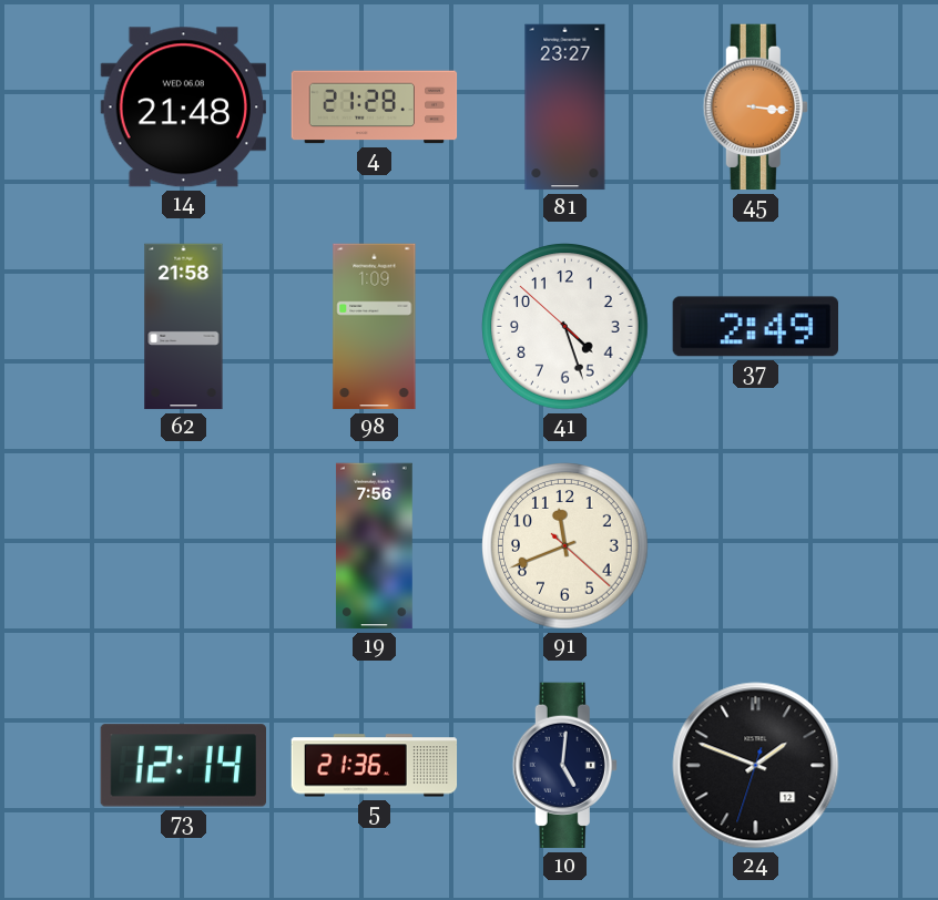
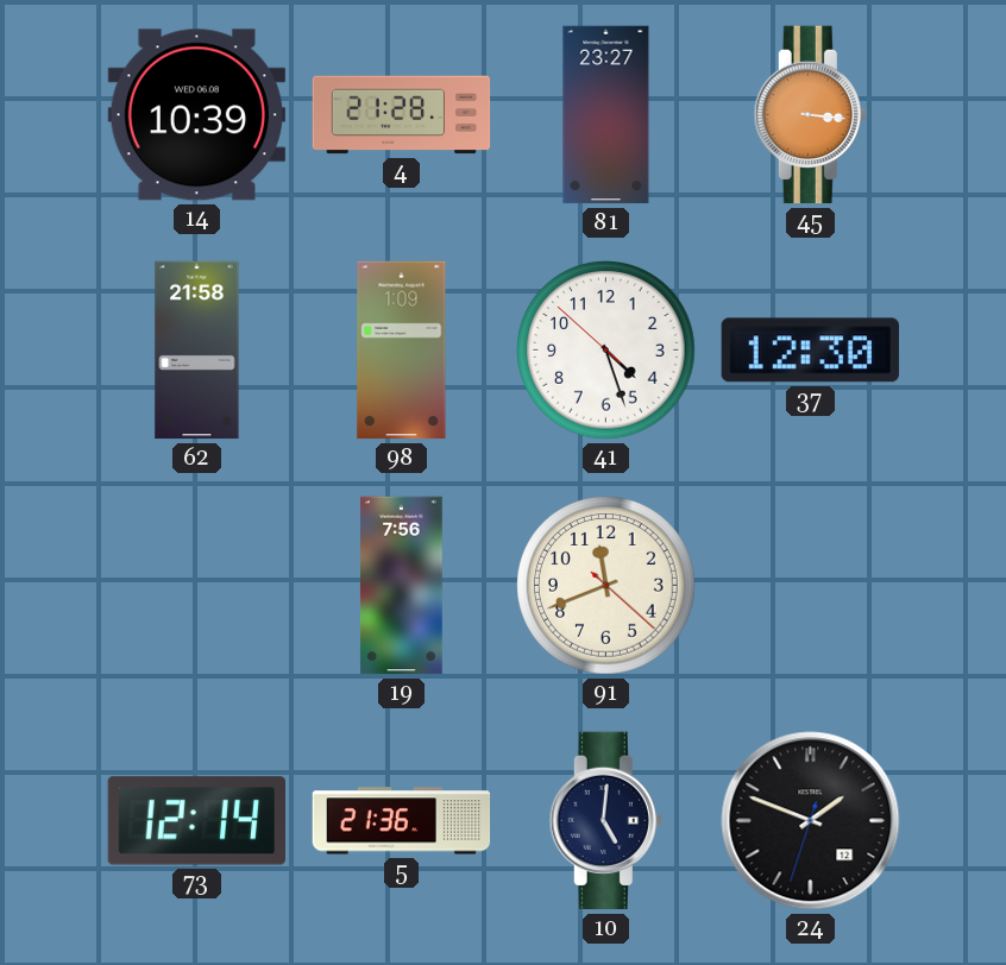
14: 21:48 -> 10:39
37: 2:49 -> 12:30
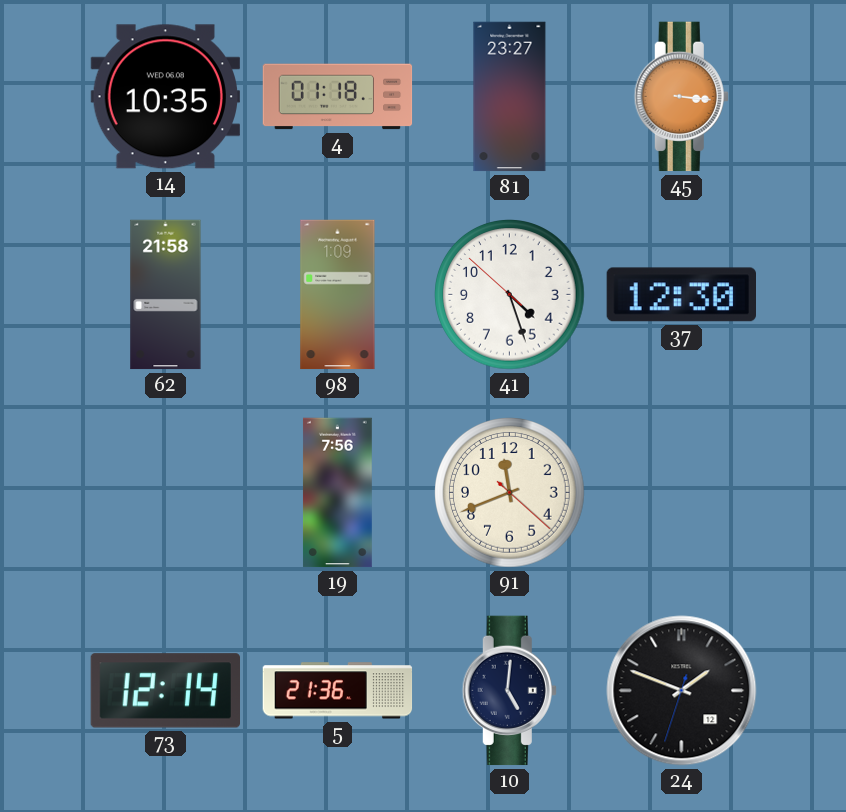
14: 10:39 -> 10:35
4: 21:28 -> 01:18
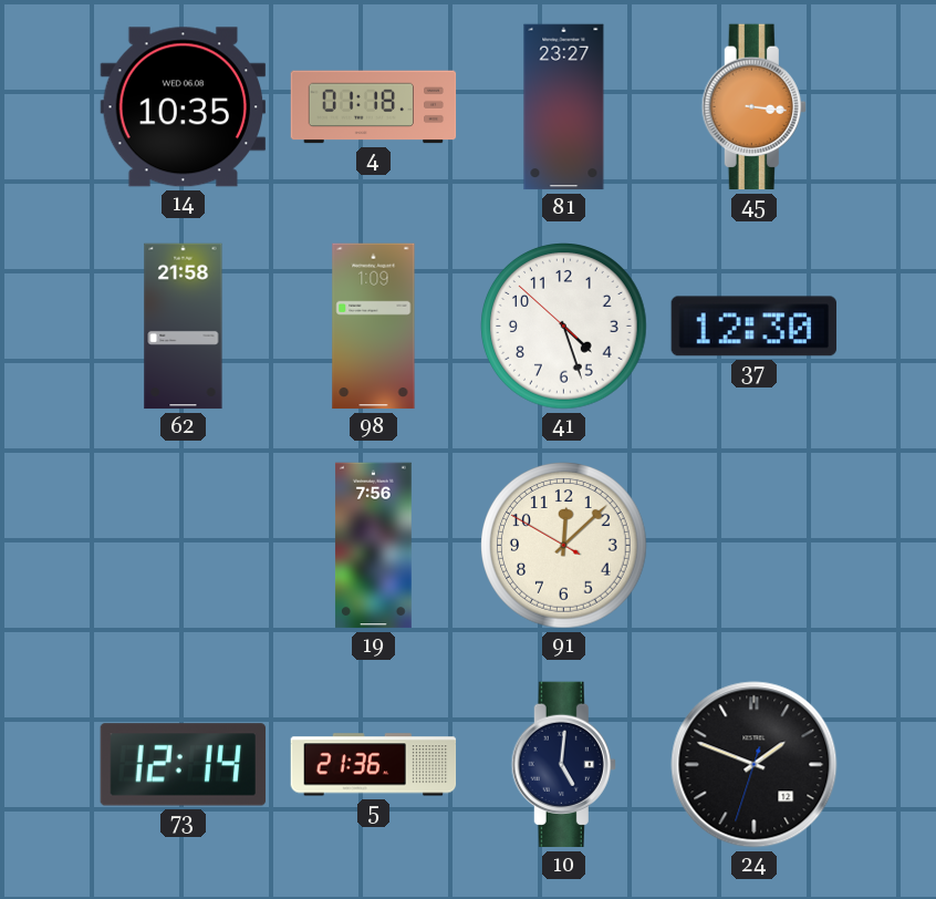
91: 11:41 -> 12:07
